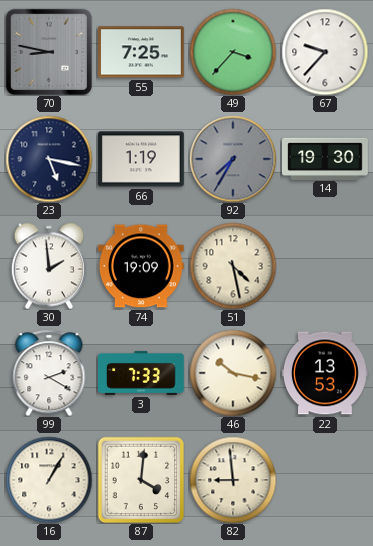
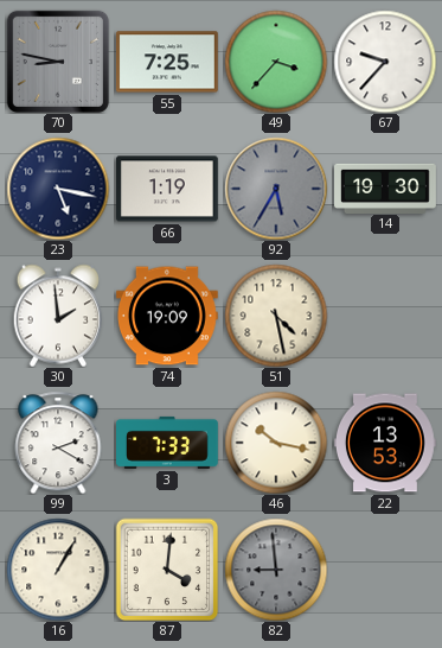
92: 7:35 -> 5:35
82 dial: cream -> grey
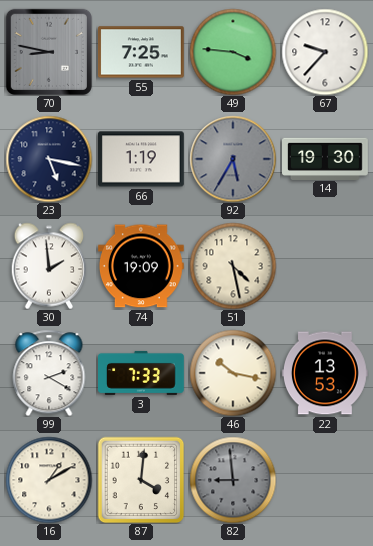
49: 3:37 -> 3:46
16: 1:05 -> 1:10
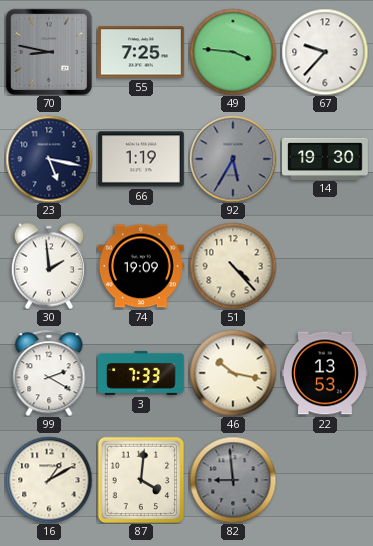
51: 4:28 -> 4:23
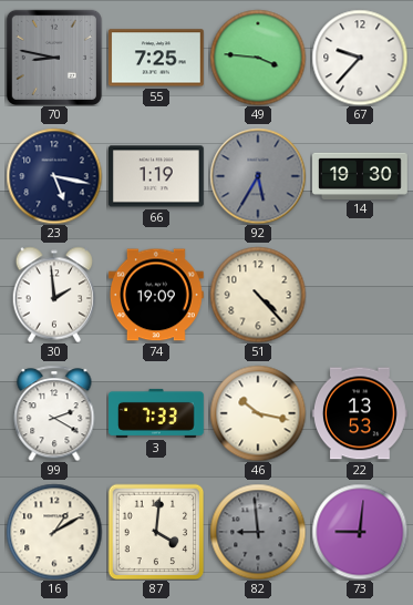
73: none -> 9:01
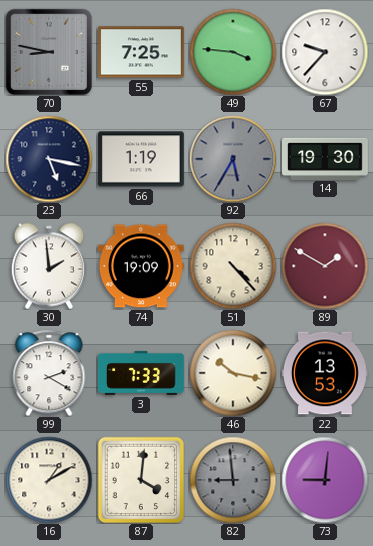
89: none -> 1:50
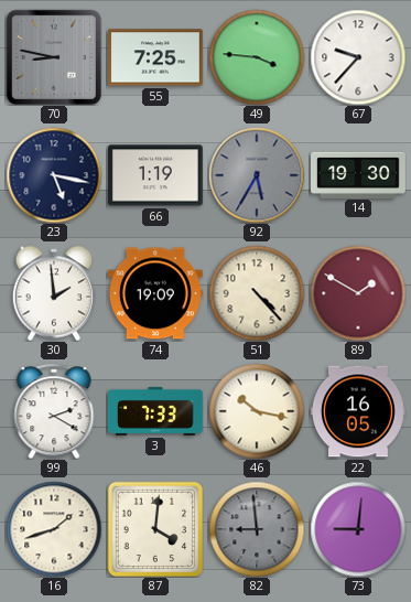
22: 13:53 -> 16:05
16: 1:10 -> 1:42
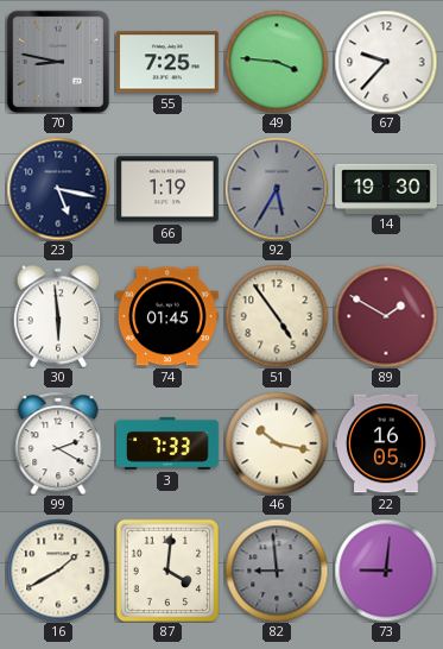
30: 1:59 -> 5:59
74: 19:09 -> 01:45
51: 4:23 -> 4:54
16: 1:42 -> 1:40
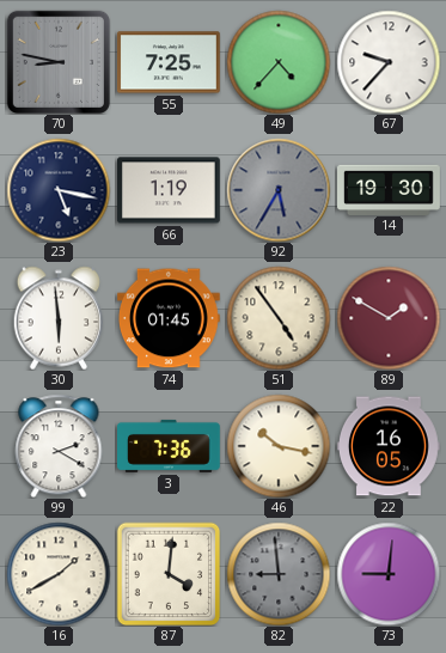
49: 3:46 -> 4:37
3: 7:33 -> 7:36
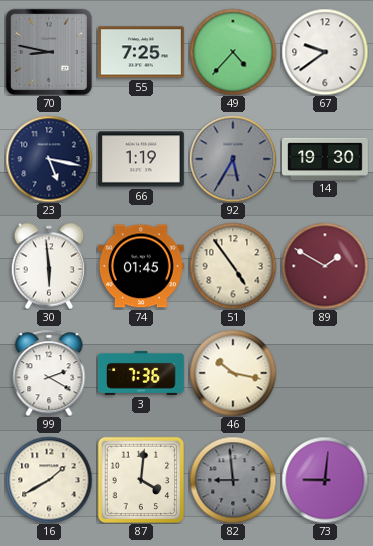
67: 9:37 -> 9:39
22: 16:05 -> none
